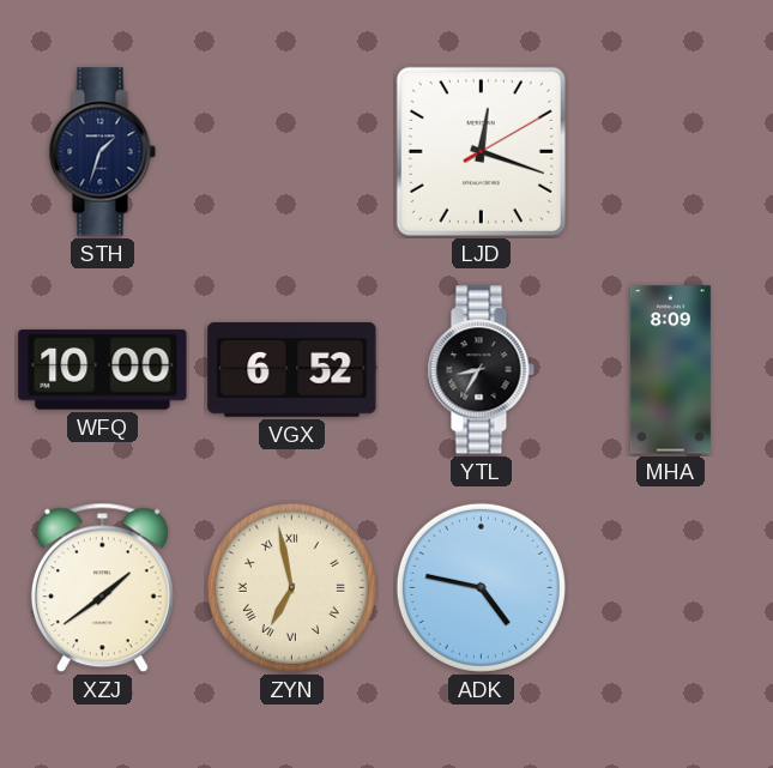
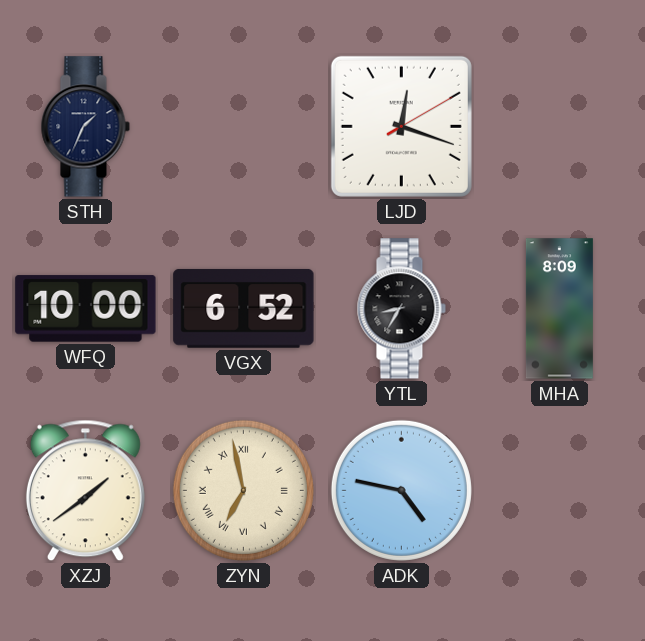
STH: 1:33 -> 1:34
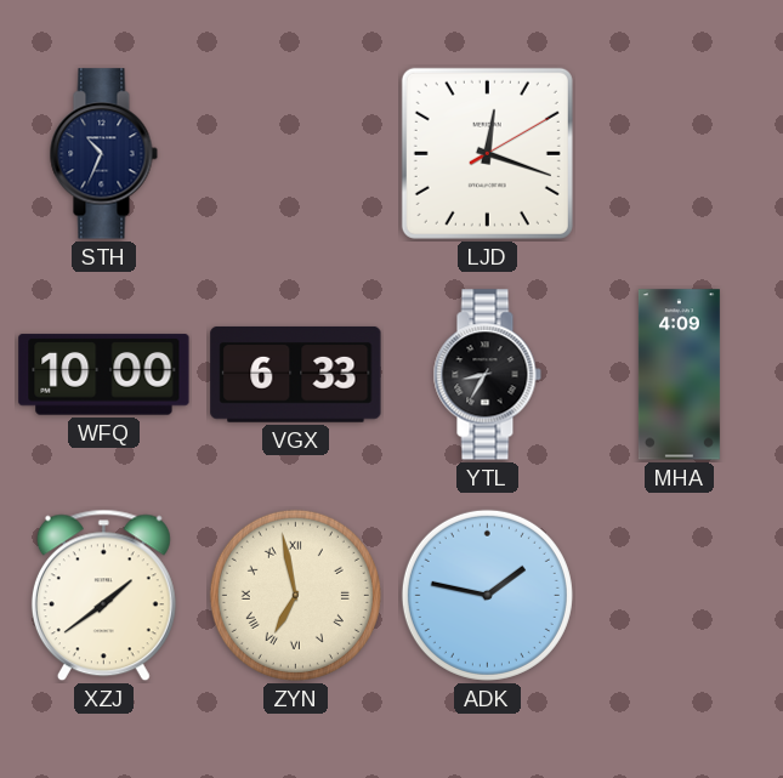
STH: 1:34 -> 10:34
VGX: 6:52 -> 6:33
MHA: 8:09 -> 4:09
ADK: 4:47 -> 1:47
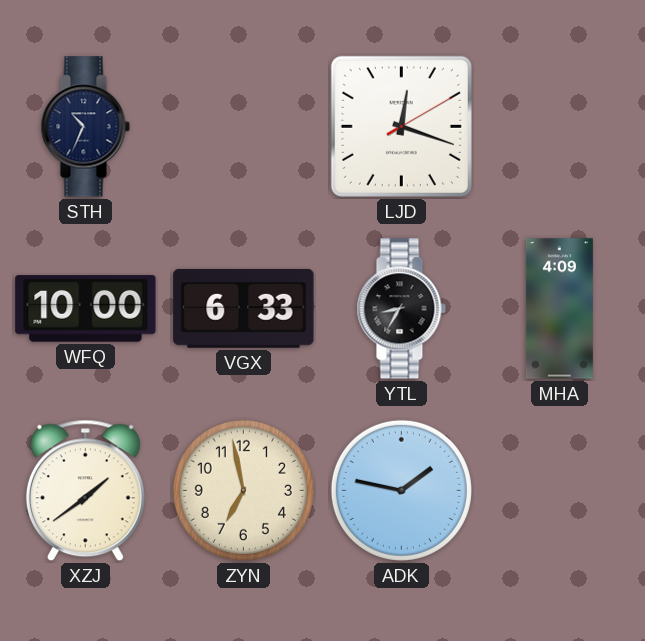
ZYN numerals: Roman -> Arabic
